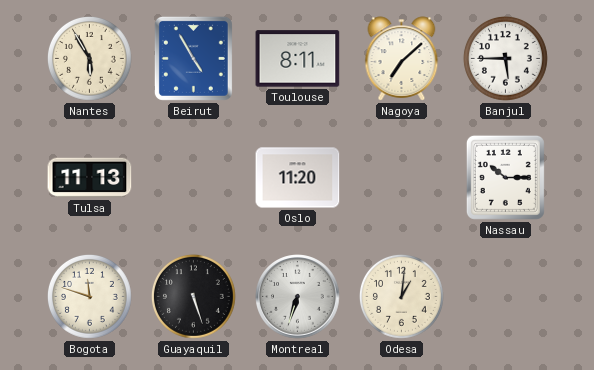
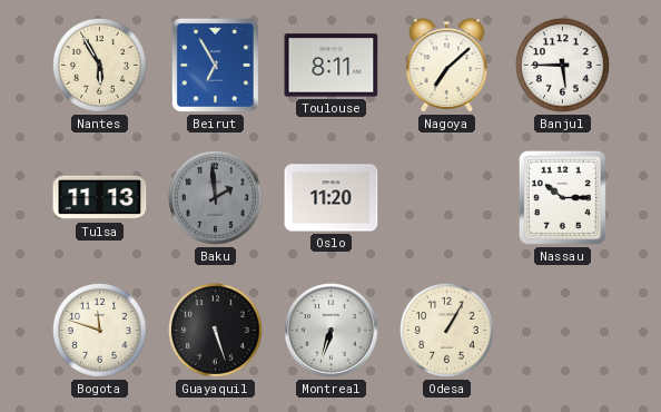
Beirut: 4:55 -> 6:55
Baku: none -> 1:59
Odesa: 1:01 -> 1:05
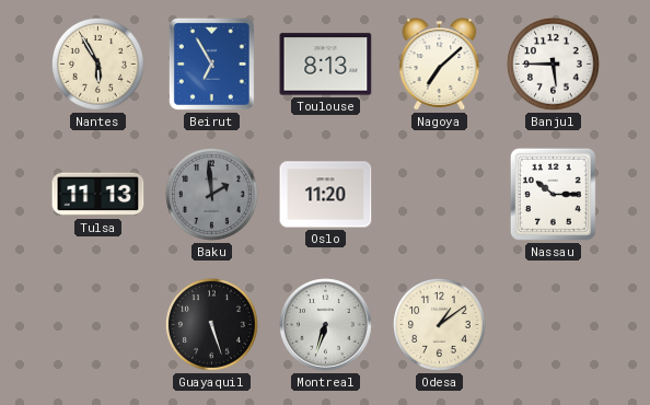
Toulouse: 8:11 -> 8:13
Bogota: 11:48 -> none
Odesa: 1:05 -> 1:09
